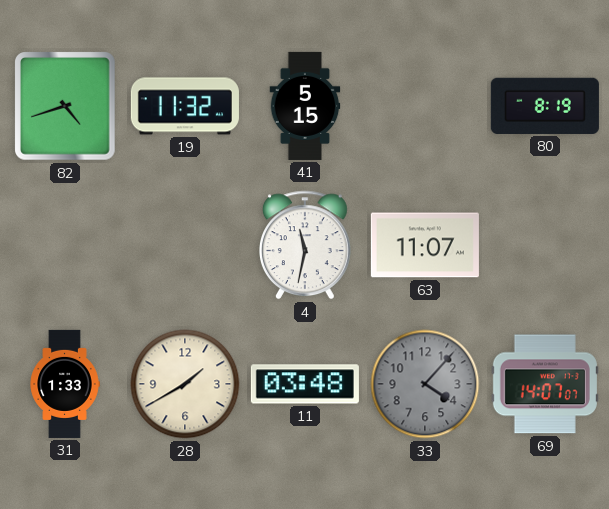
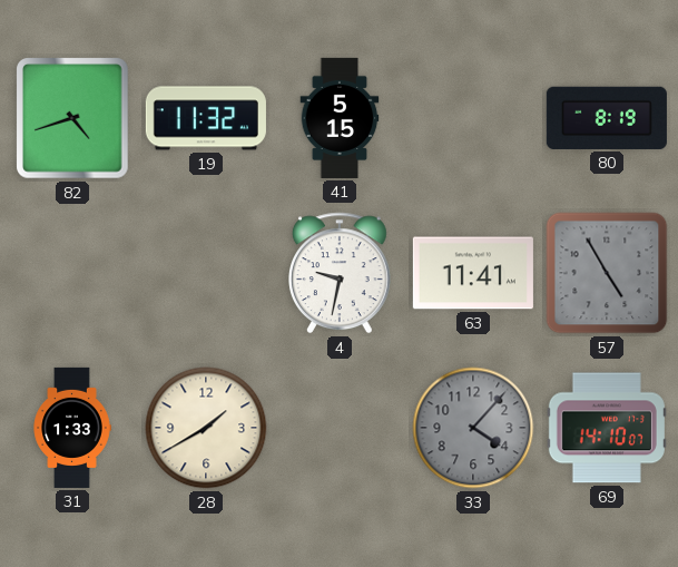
4: 11:32 -> 9:32
63: 11:07 -> 11:41
57: none -> 4:55
11: 03:48 -> none
69: 14:07 -> 14:10
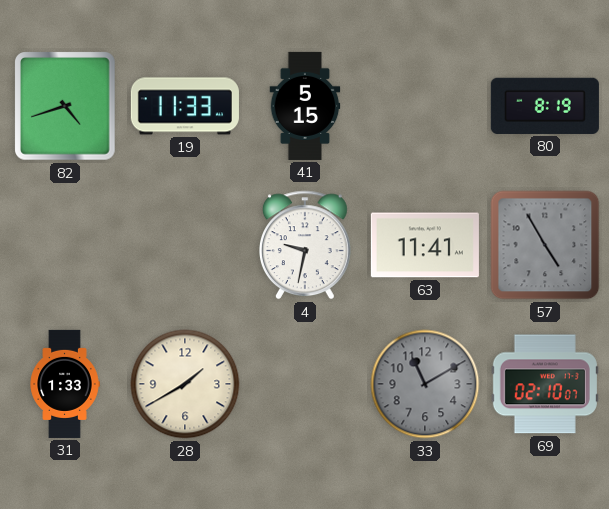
19: 11:32 -> 11:33
33: 4:07 -> 11:10
69: 14:10 -> 02:10
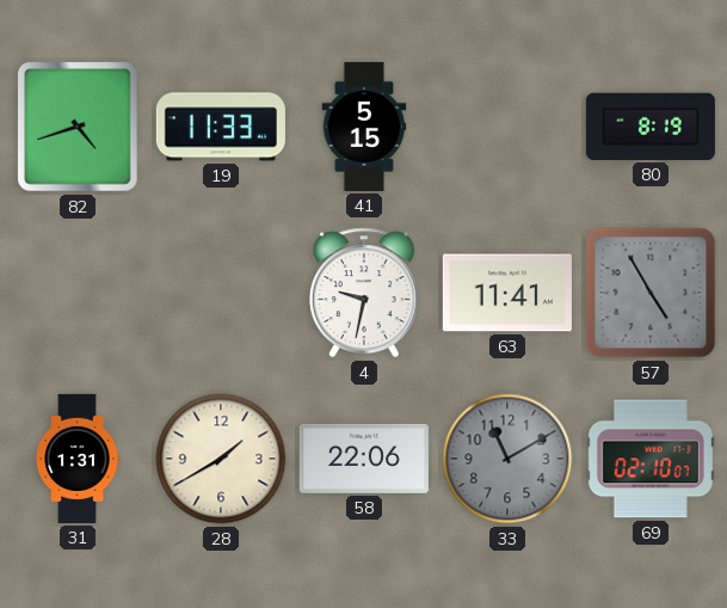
31: 1:33 -> 1:31
58: none -> 22:06
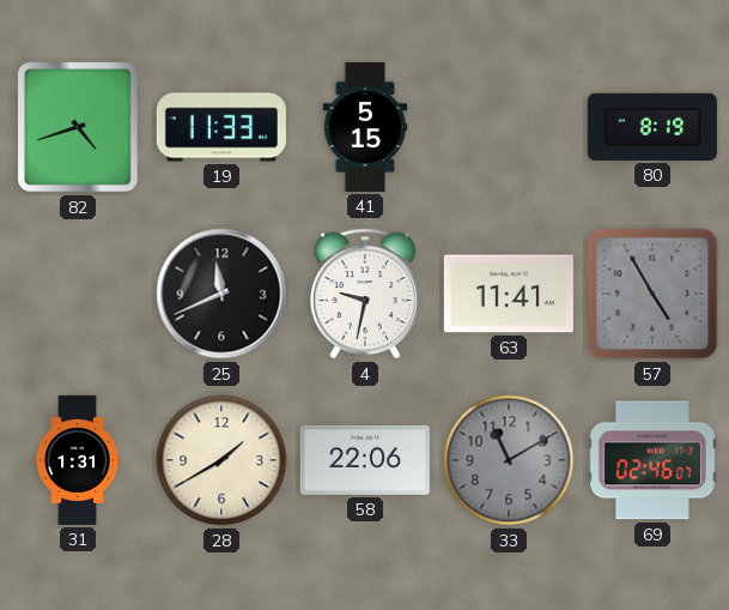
25: none -> 11:41
69: 02:10 -> 02:46
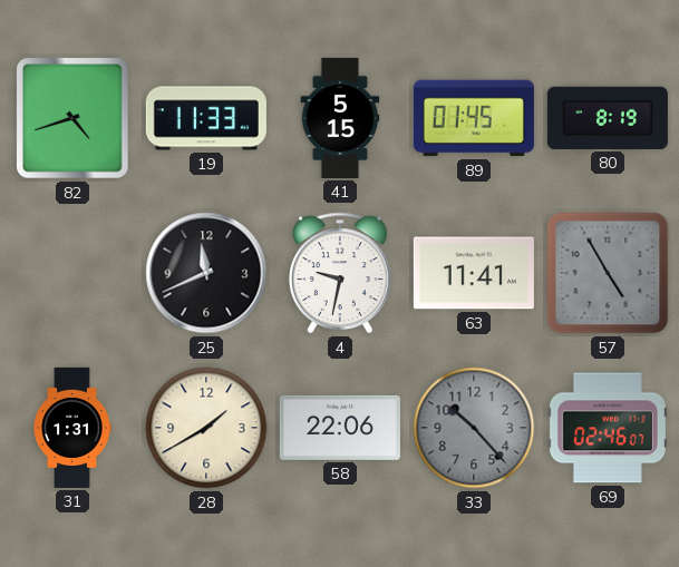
89: none -> 01:45
33: 11:10 -> 10:23
